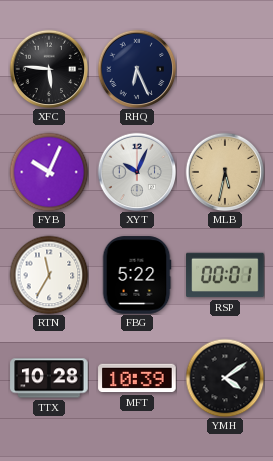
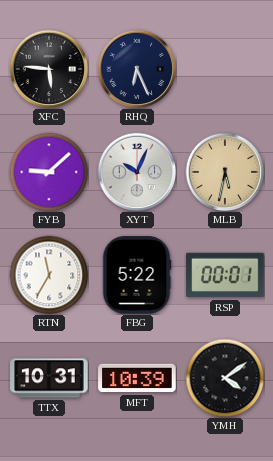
FYB: 10:04 -> 9:08
TTX: 10:28 -> 10:31
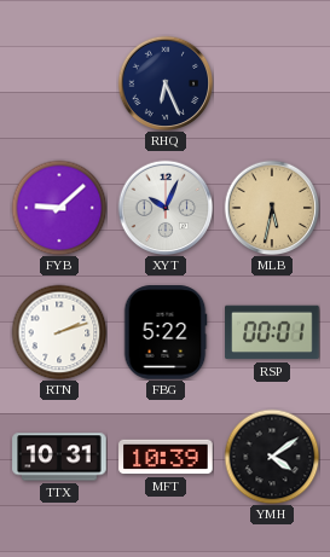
XFC: 5:46 -> none
RTN: 11:35 -> 2:12
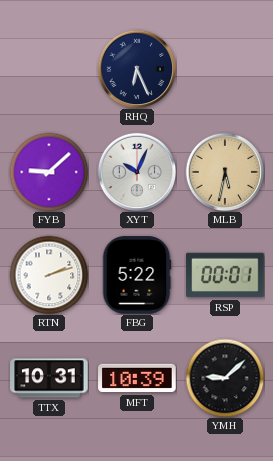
YMH: 4:09 -> 9:08
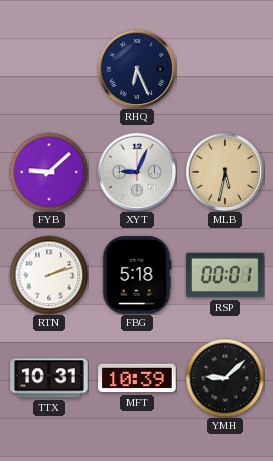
XYT: 10:04 -> 9:04
FBG: 5:22 -> 5:18
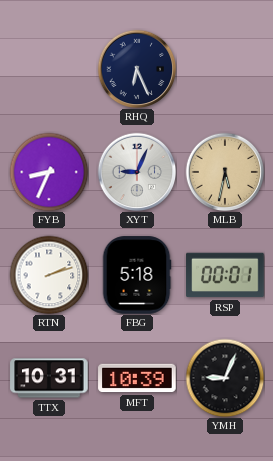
FYB: 9:08 -> 8:34
YMH: 9:08 -> 9:04
